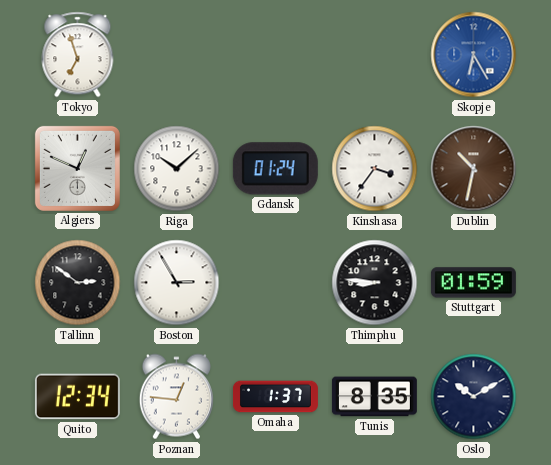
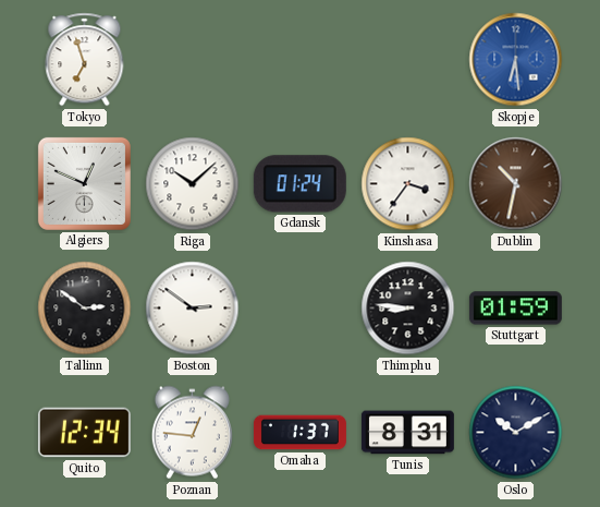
Skopje: 6:25 -> 6:29
Boston: 2:55 -> 2:51
Tunis: 8:35 -> 8:31
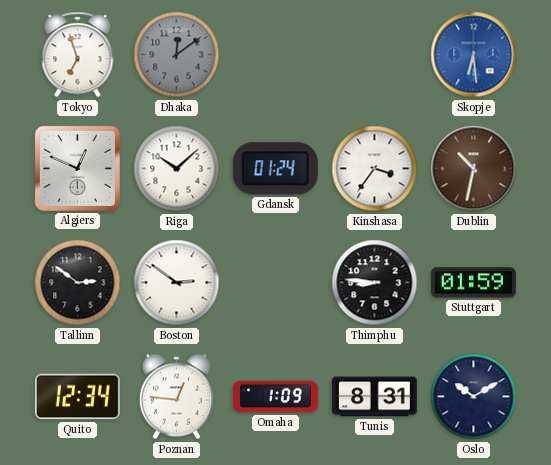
Dhaka: none -> 12:09
Omaha: 1:37 -> 1:09
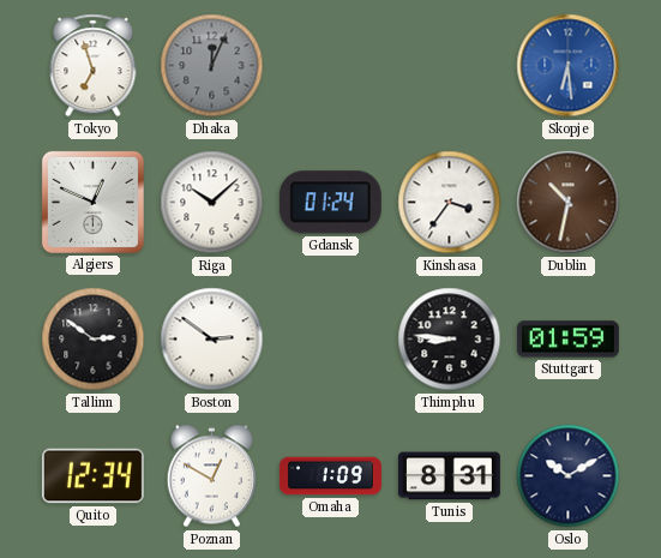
Dhaka: 12:09 -> 12:04
Poznan: 12:46 -> 12:50
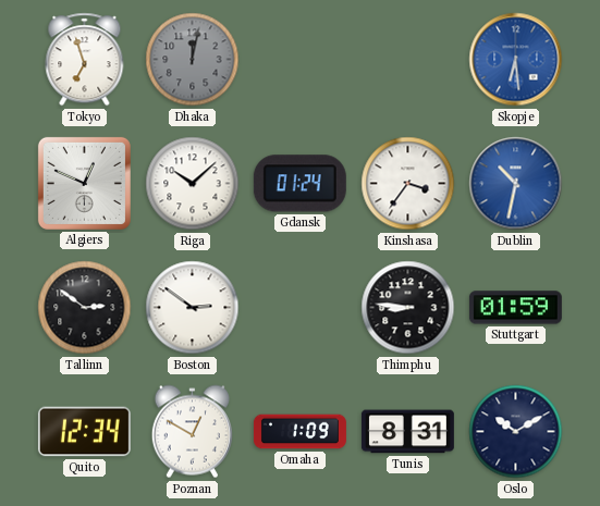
Dhaka: 12:04 -> 12:02
Dublin dial: brown -> blue
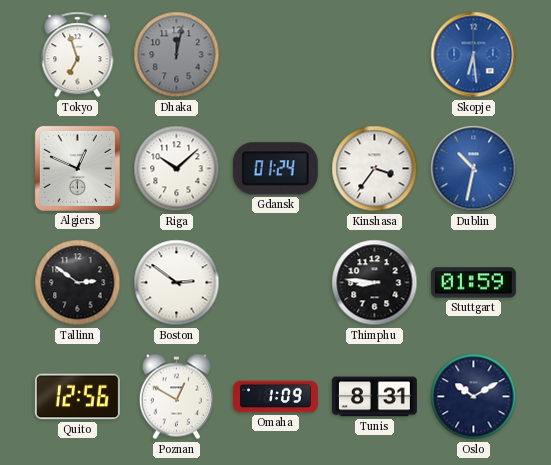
Quito: 12:34 -> 12:56
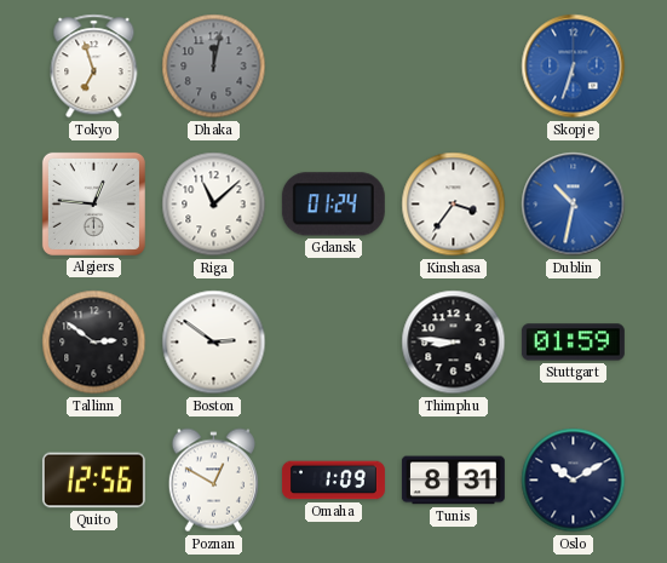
Skopje: 6:29 -> 6:33
Algiers: 12:49 -> 12:46
Riga: 10:08 -> 11:08
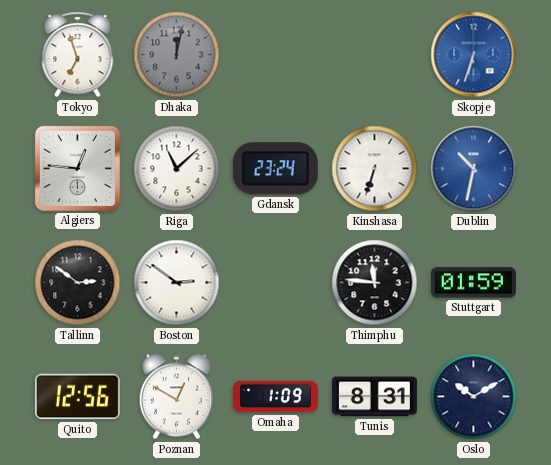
Gdansk: 01:24 -> 23:24
Kinshasa: 3:36 -> 6:33
Thimphu: 8:46 -> 11:46
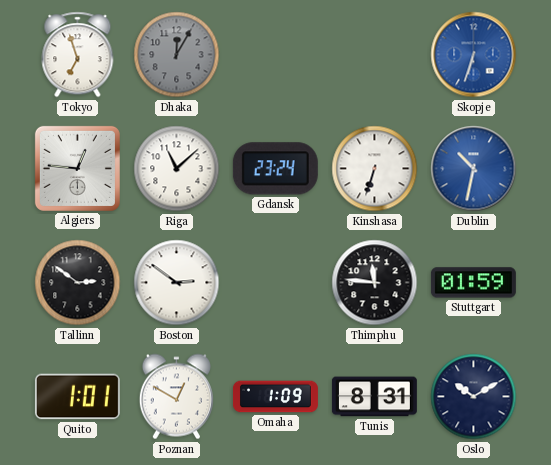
Dhaka: 12:02 -> 12:05
Quito: 12:56 -> 1:01
